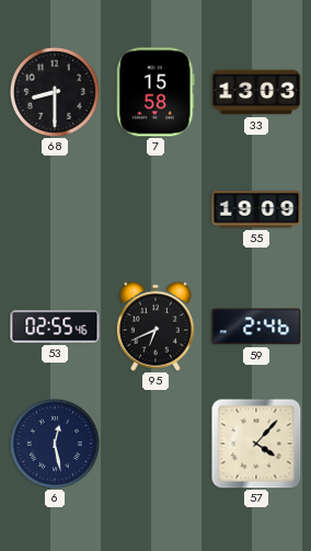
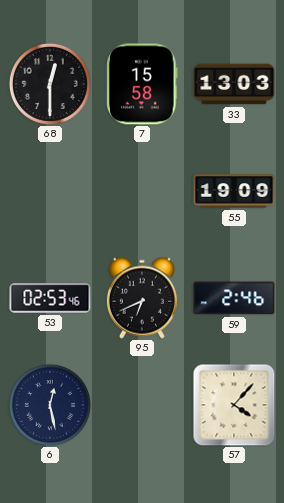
68: 8:30 -> 12:30
53: 02:55 -> 02:53
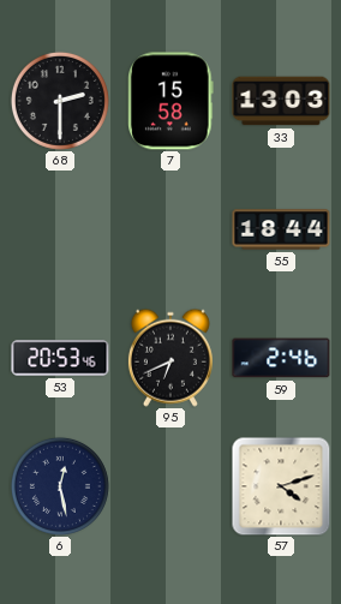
68: 12:30 -> 2:30
55: 19:09 -> 18:44
53: 02:53 -> 20:53
57: 4:07 -> 4:12
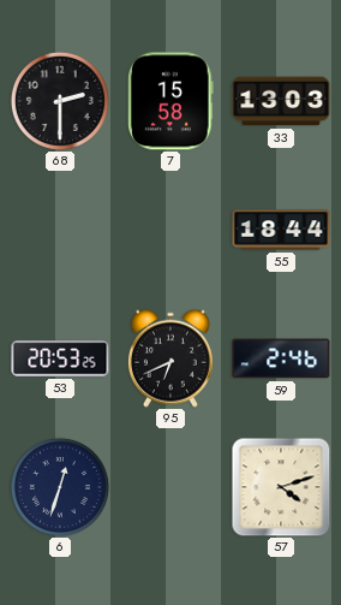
53: 20:53:46 -> 20:53:25
6: 12:28 -> 12:33
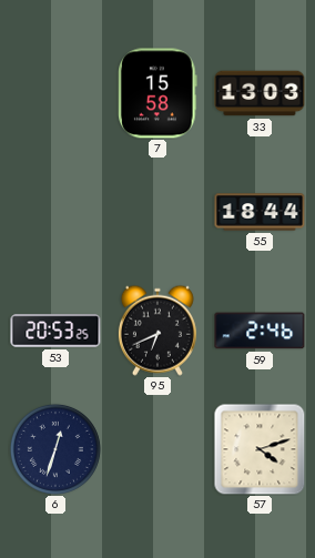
68: 2:30 -> none
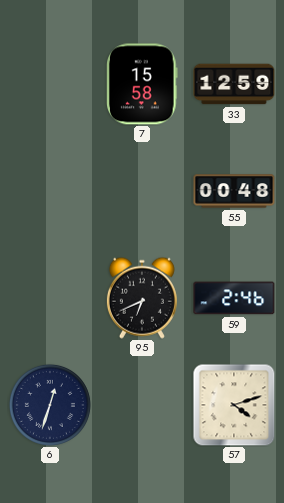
33: 13:03 -> 12:59
55: 18:44 -> 00:48
53: 20:53 -> none
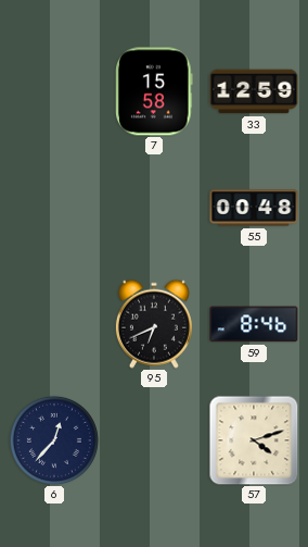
59: 2:46 -> 8:46
6: 12:33 -> 12:37
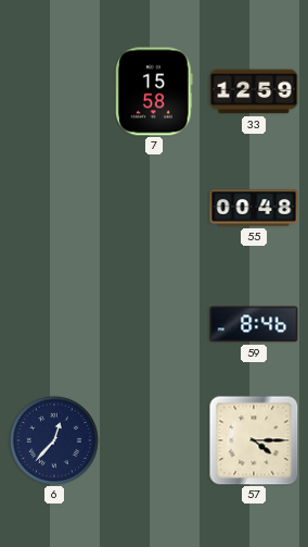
95: 6:41 -> none
57: 4:12 -> 4:15
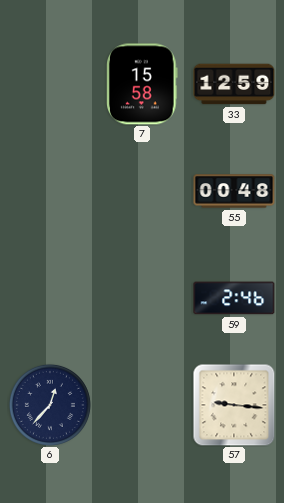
59: 8:46 -> 2:46
57: 4:15 -> 9:16
